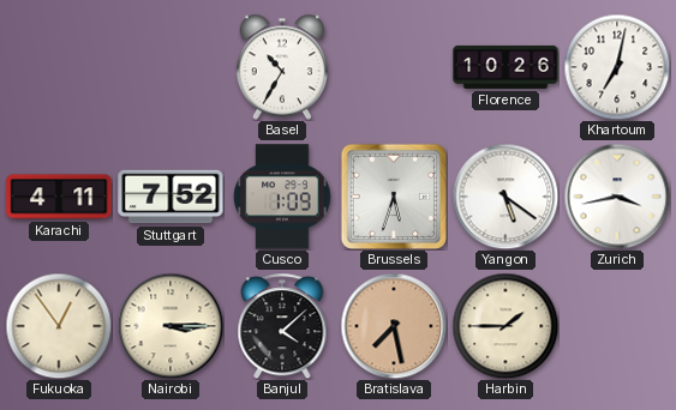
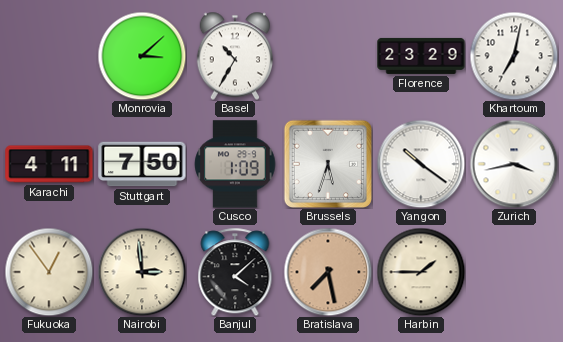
Monrovia: none -> 3:08
Florence: 10:26 -> 23:29
Stuttgart: 7:52 -> 7:50
Yangon: 5:21 -> 10:21
Nairobi: 3:15 -> 2:59
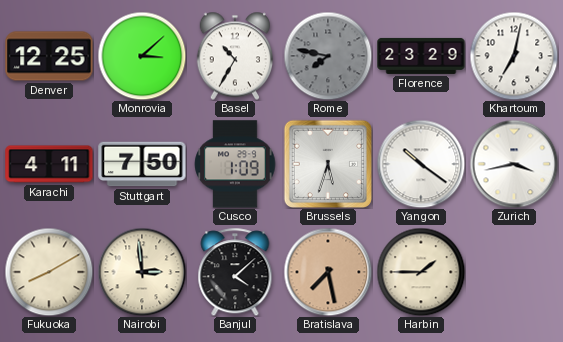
Denver: none -> 12:25
Rome: none -> 7:47
Fukuoka: 12:54 -> 8:10
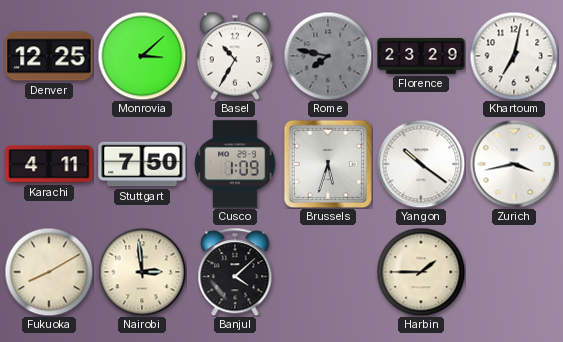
Bratislava: 7:28 -> none
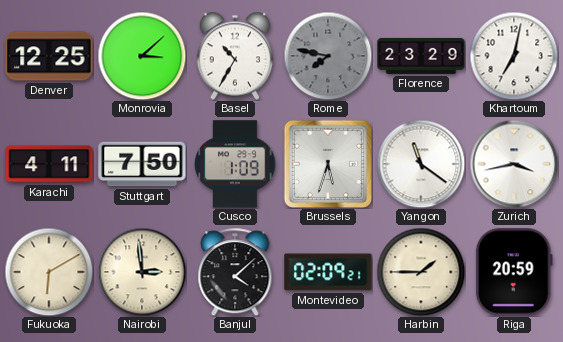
Yangon: 10:21 -> 11:21
Fukuoka: 8:10 -> 6:10
Montevideo: none -> 02:09
Riga: none -> 20:59
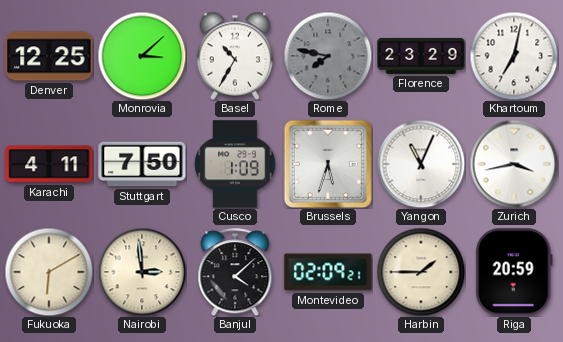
Yangon: 11:21 -> 11:04
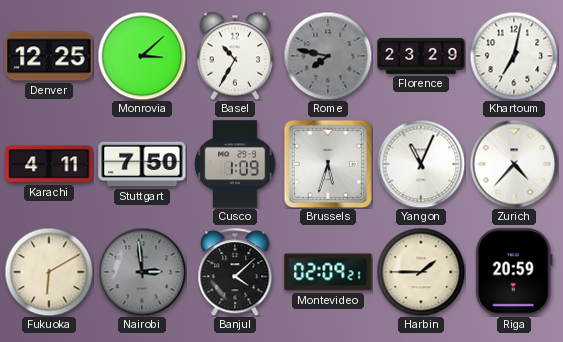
Zurich: 3:43 -> 4:37
Nairobi dial: cream -> grey
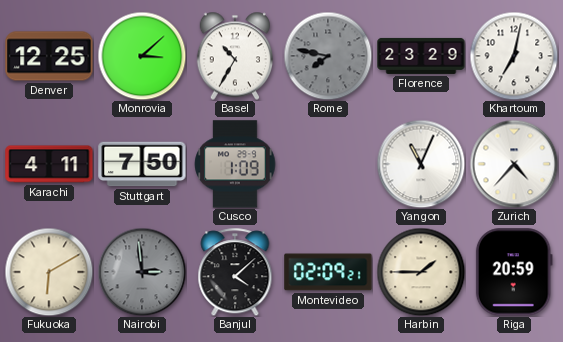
Brussels: 5:33 -> none
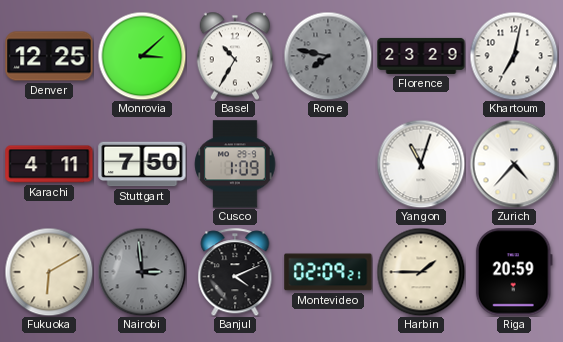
Yangon: 11:04 -> 11:03
Banjul: 4:08 -> 4:11
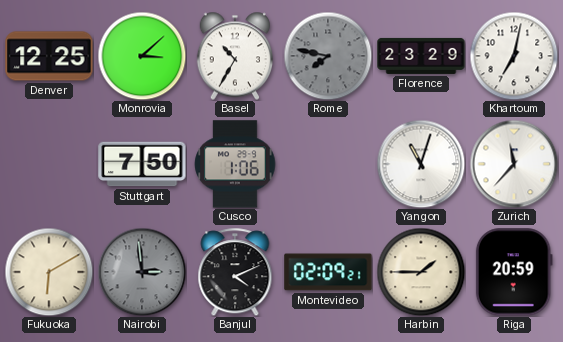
Karachi: 4:11 -> none
Cusco: 1:09 -> 1:06
Zurich: 4:37 -> 11:37
